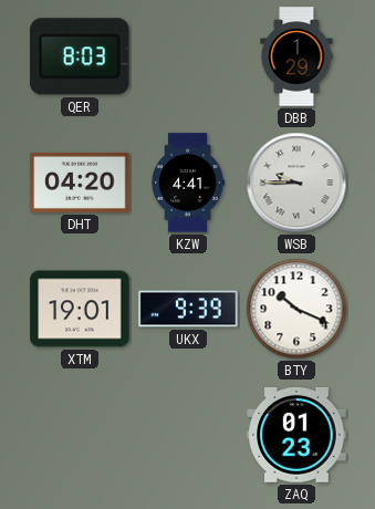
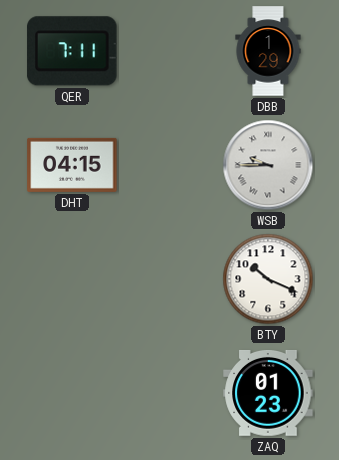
QER: 8:03 -> 7:11
DHT: 04:20 -> 04:15
KZW: 4:41 -> none
XTM: 19:01 -> none
UKX: 9:39 -> none
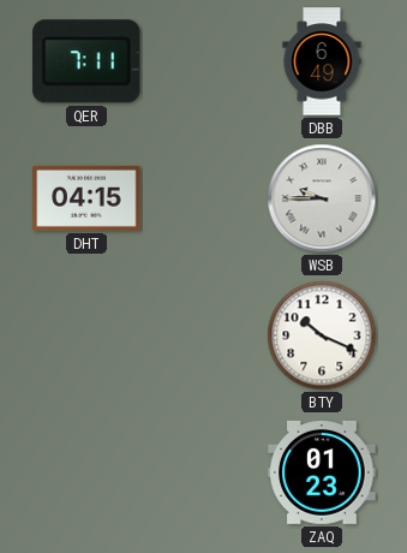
DBB: 1:29 -> 6:49
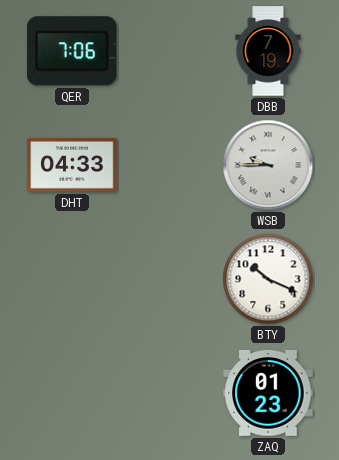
QER: 7:11 -> 7:06
DBB: 6:49 -> 7:19
DHT: 04:15 -> 04:33
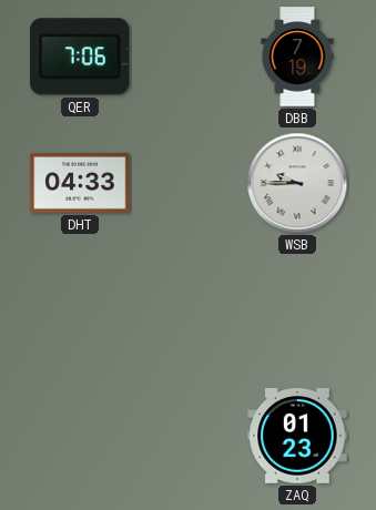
BTY: 10:19 -> none
